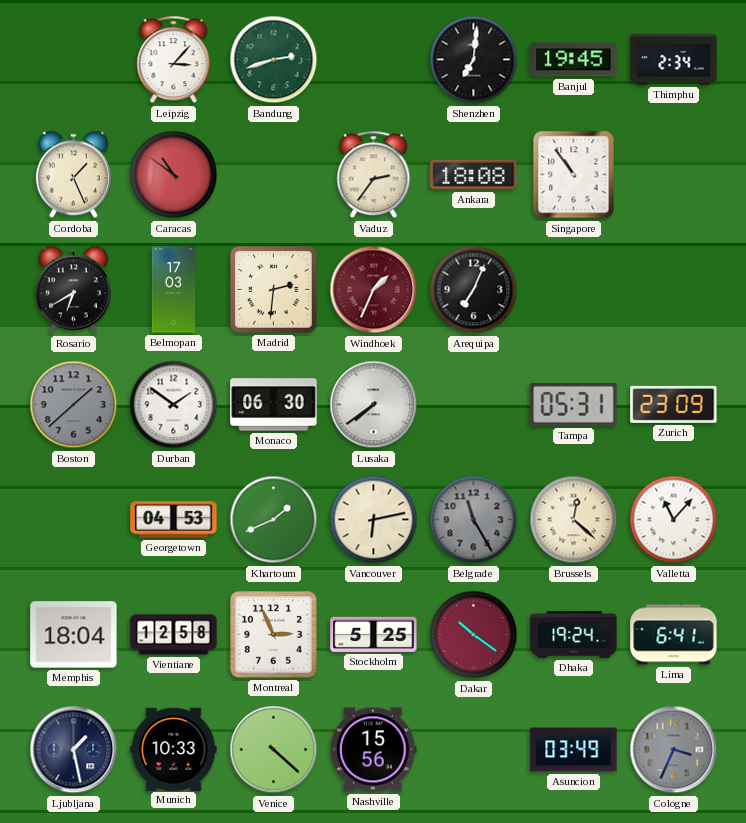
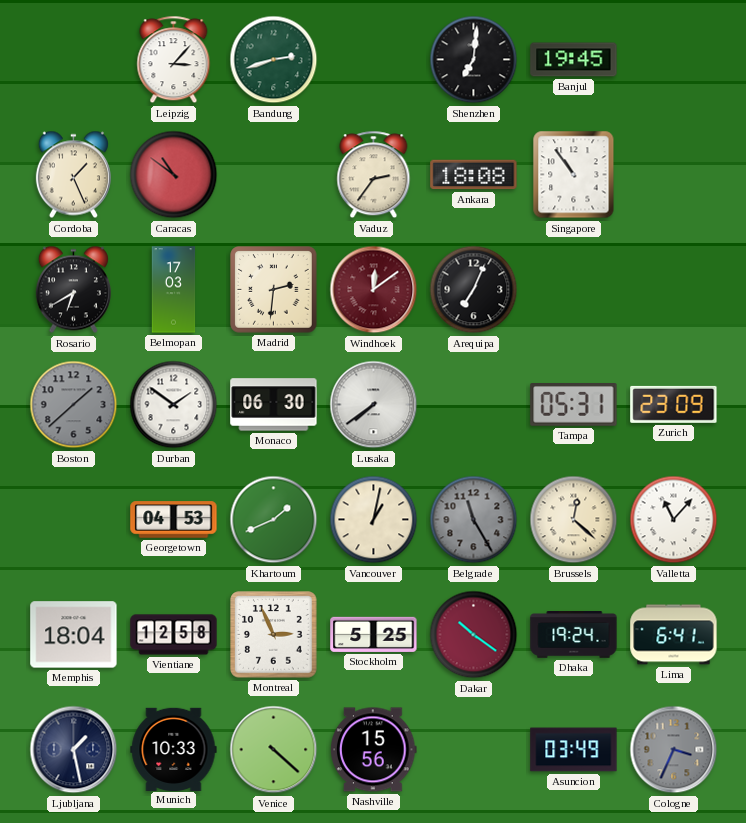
Thimphu: 2:34 -> none
Windhoek: 1:34 -> 12:09
Vancouver: 6:13 -> 1:02
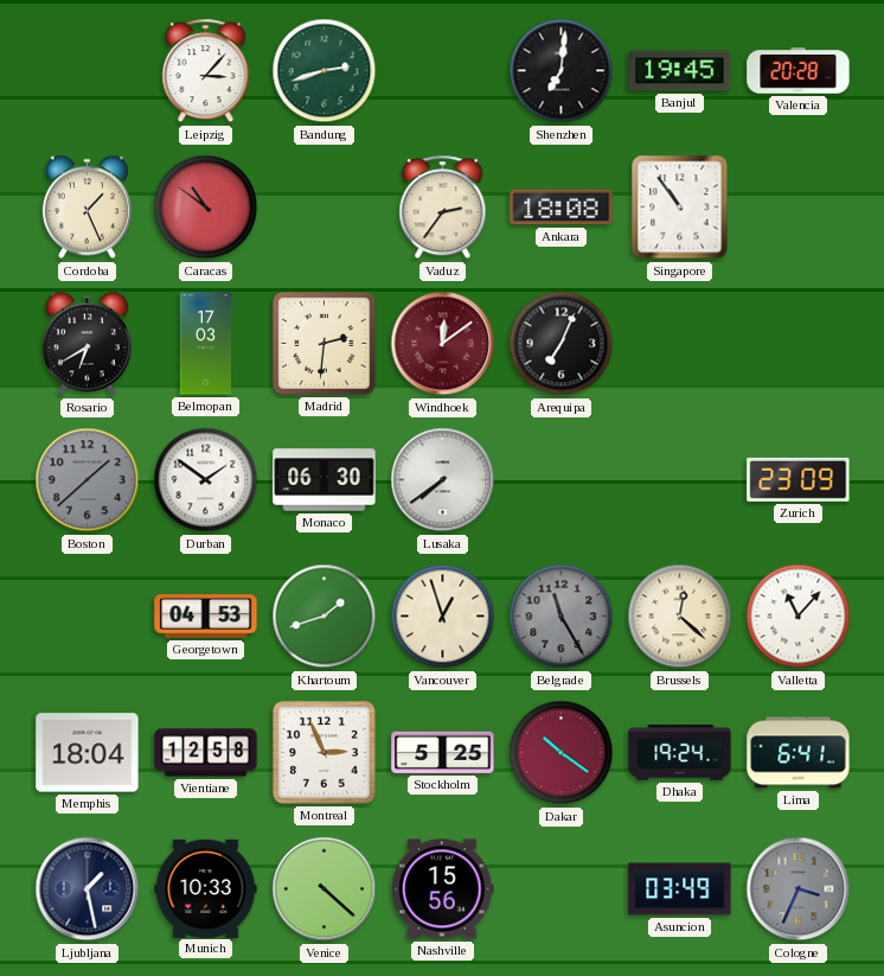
Valencia: none -> 20:28
Tampa: 05:31 -> none
Khartoum: 1:41 -> 1:42
Vancouver: 1:02 -> 12:57
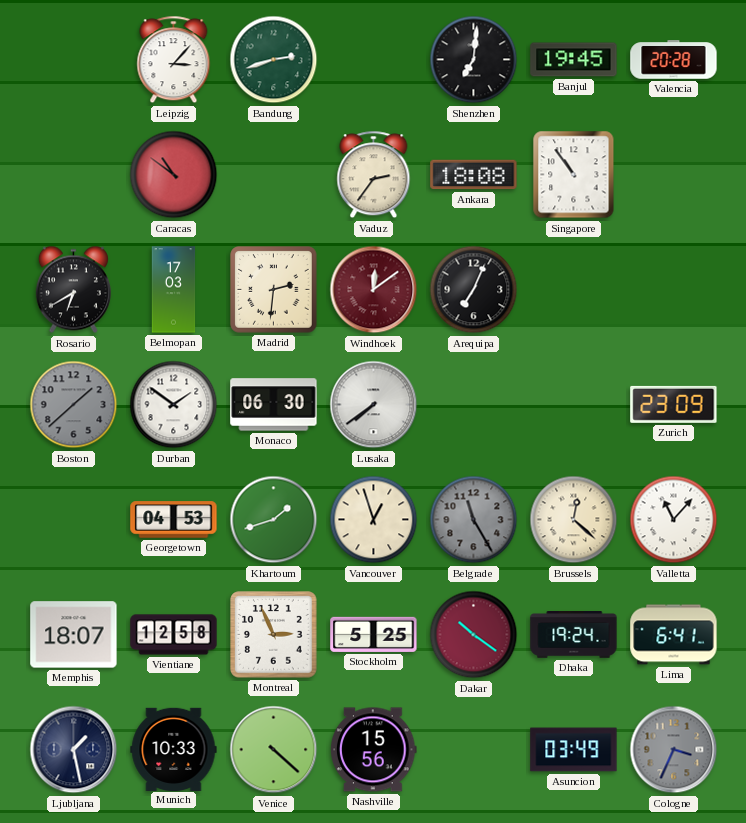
Cordoba: 1:26 -> none
Memphis: 18:04 -> 18:07
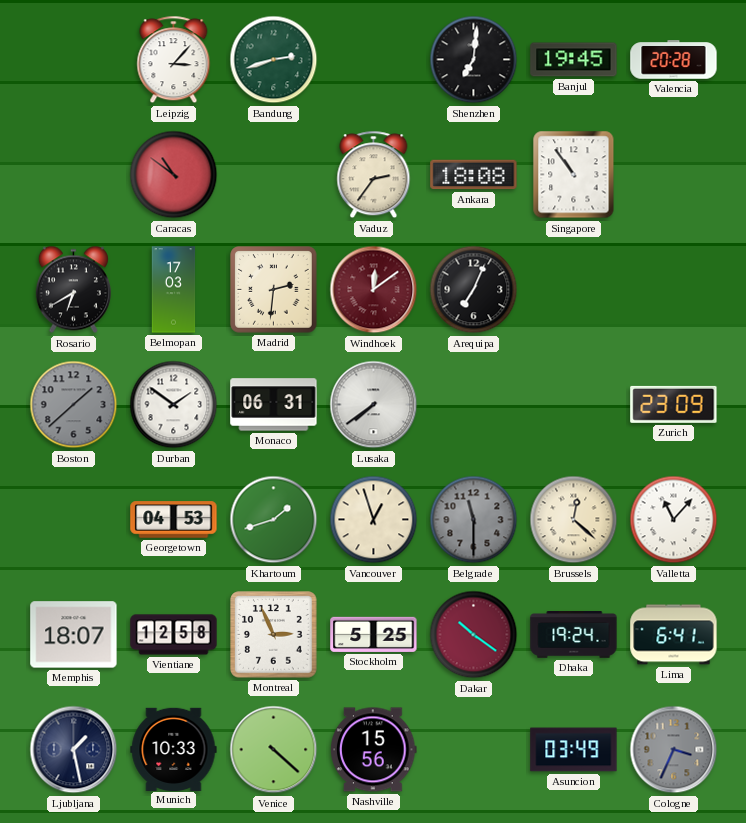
Monaco: 06:30 -> 06:31
Belgrade: 11:25 -> 11:30
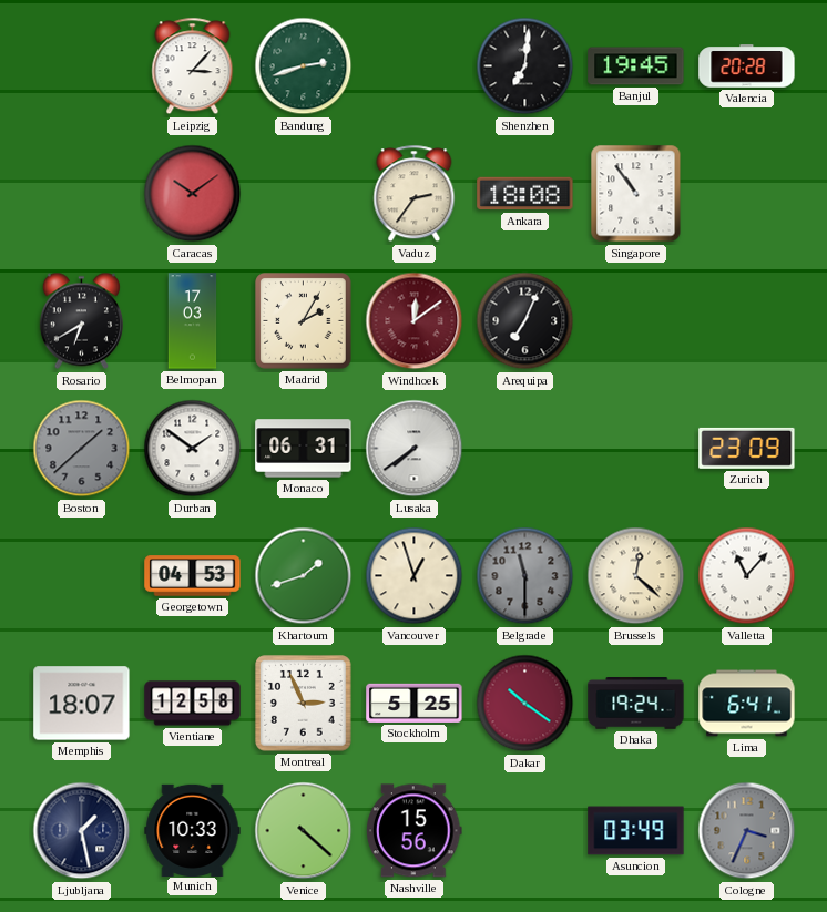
Caracas: 10:51 -> 10:09
Madrid: 2:31 -> 2:05
